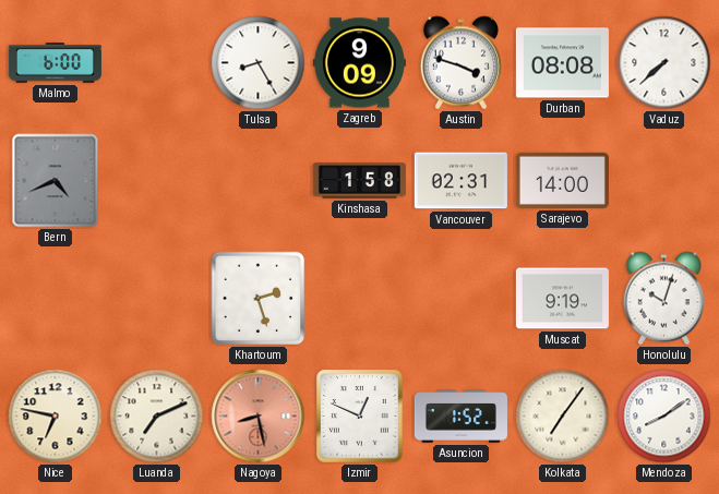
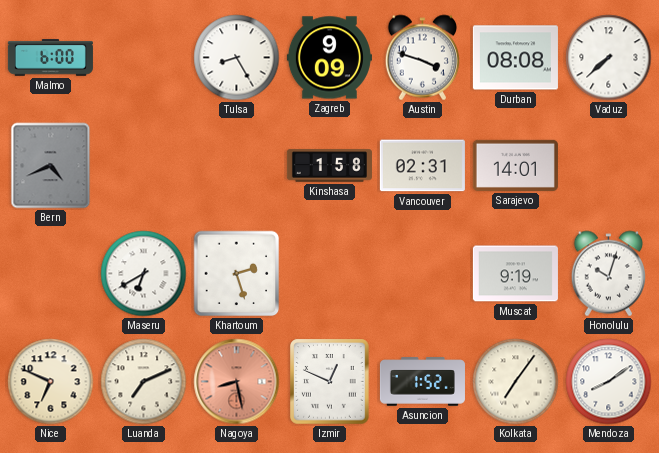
Sarajevo: 14:00 -> 14:01
Maseru: none -> 6:40
Nice: 6:47 -> 6:49
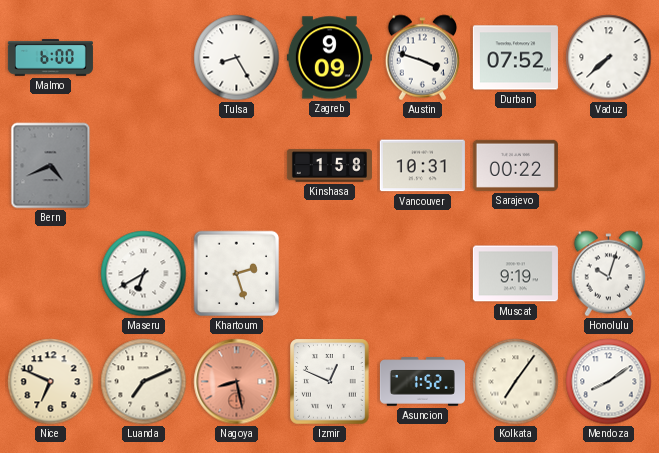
Durban: 08:08 -> 07:52
Vancouver: 02:31 -> 10:31
Sarajevo: 14:01 -> 00:22
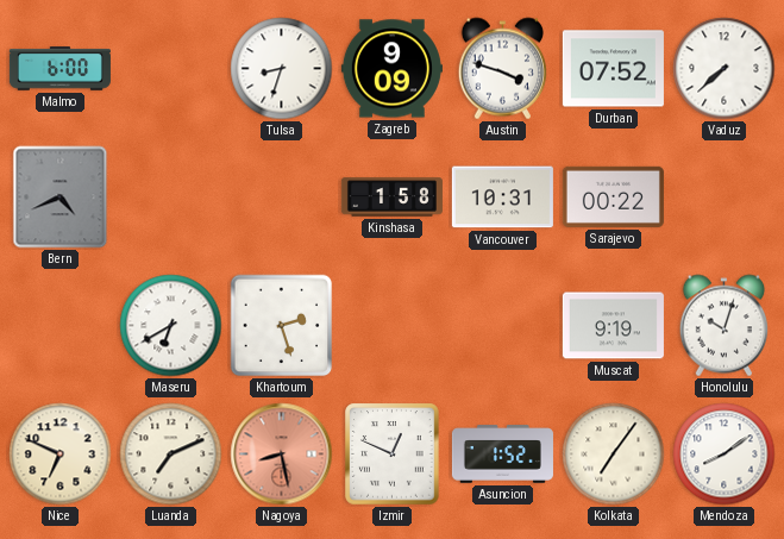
Tulsa: 8:25 -> 8:33
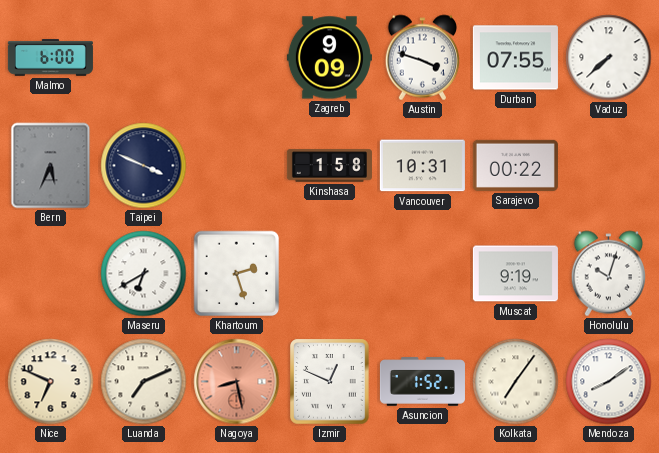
Tulsa: 8:33 -> none
Durban: 07:52 -> 07:55
Bern: 4:41 -> 5:34
Taipei: none -> 3:49
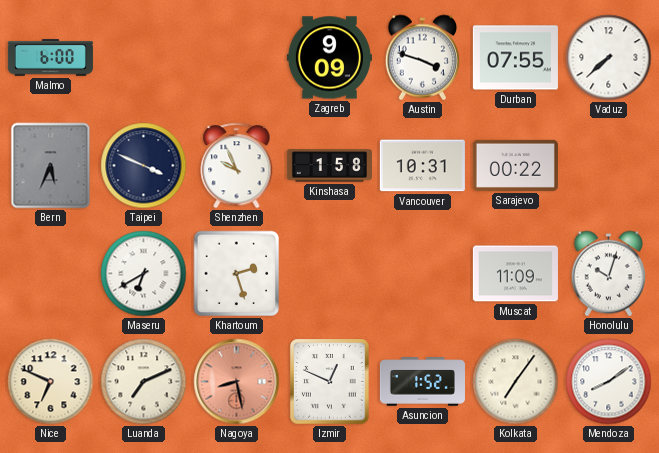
Shenzhen: none -> 9:56
Muscat: 9:19 -> 11:09
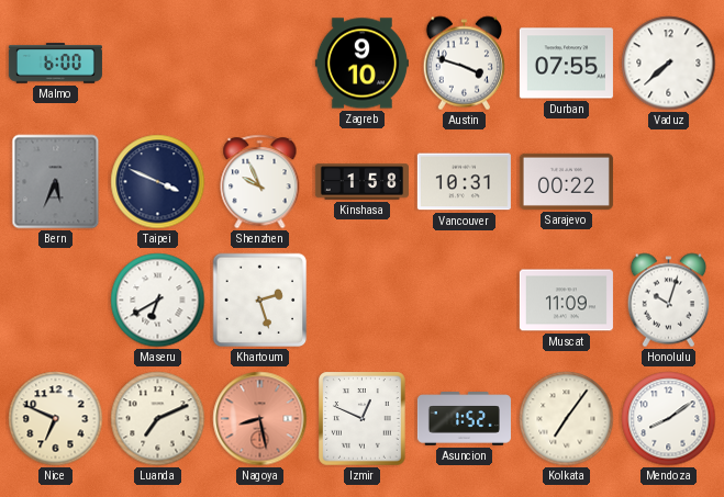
Zagreb: 9:09 -> 9:10
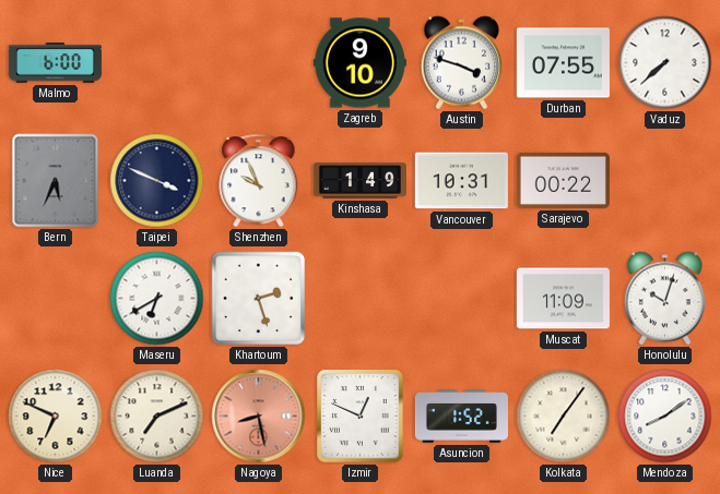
Kinshasa: 1:58 -> 1:49
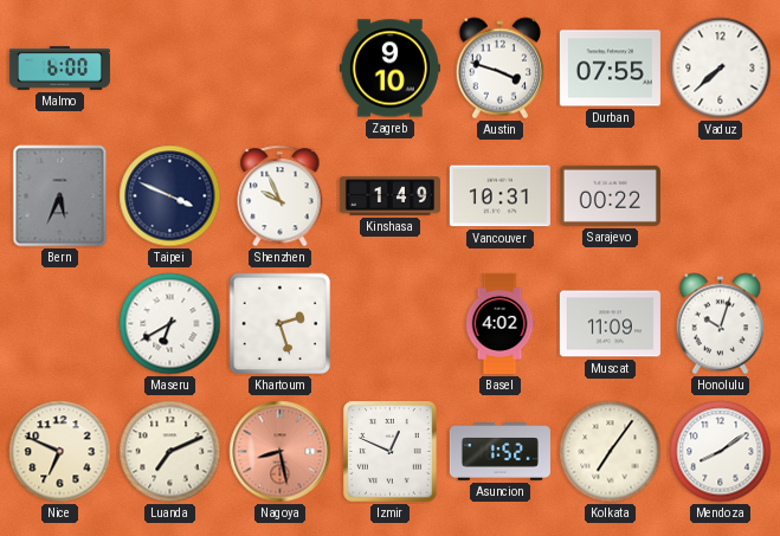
Basel: none -> 4:02
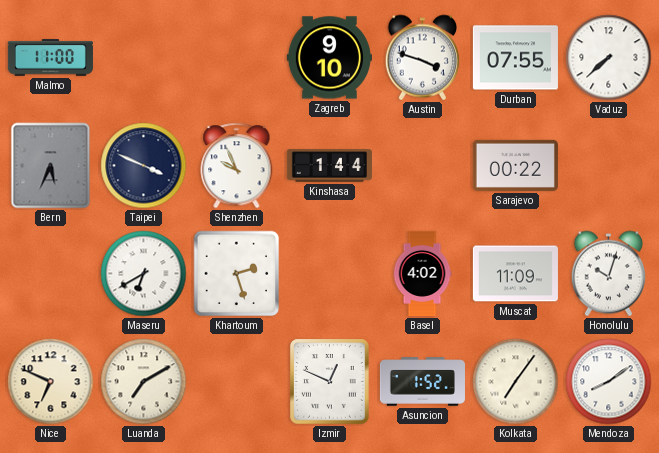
Malmo: 6:00 -> 11:00
Kinshasa: 1:49 -> 1:44
Vancouver: 10:31 -> none
Luanda: 7:11 -> 7:10
Nagoya: 8:28 -> none
